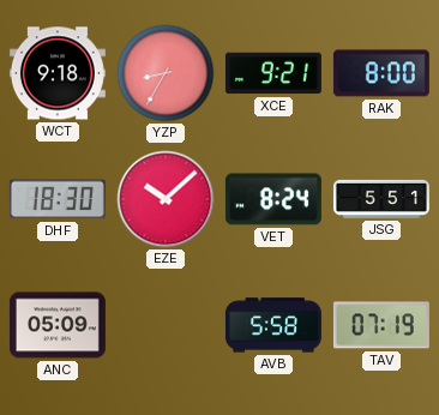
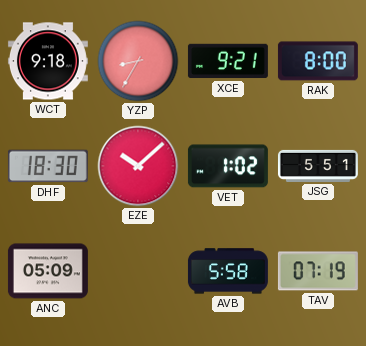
VET: 8:24 -> 1:02
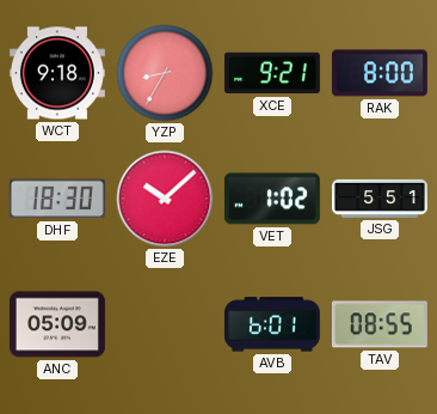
AVB: 5:58 -> 6:01
TAV: 07:19 -> 08:55
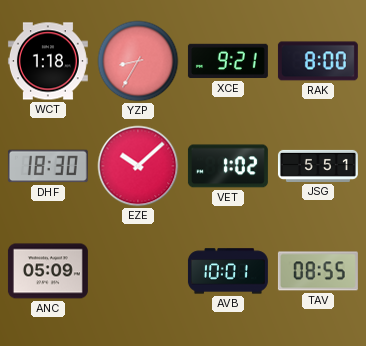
WCT: 9:18 -> 1:18
AVB: 6:01 -> 10:01
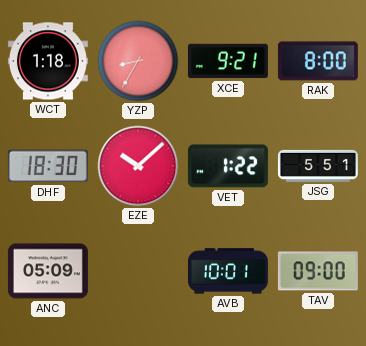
VET: 1:02 -> 1:22
TAV: 08:55 -> 09:00
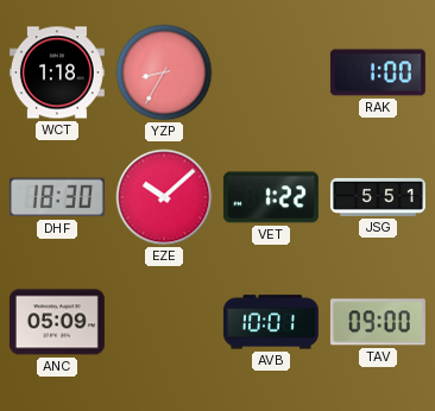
XCE: 9:21 -> none
RAK: 8:00 -> 1:00
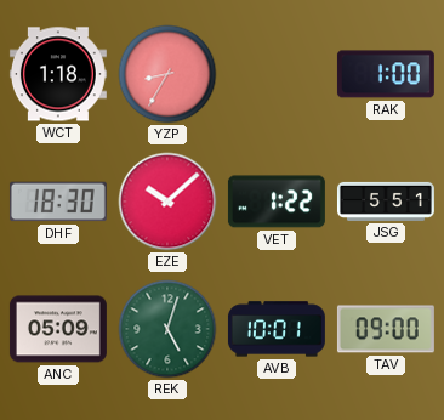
REK: none -> 5:03
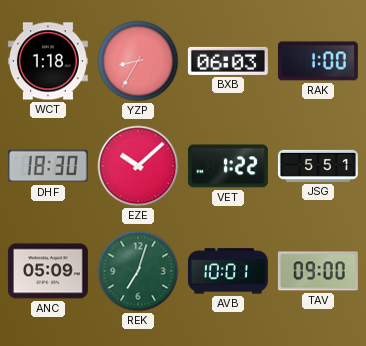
BXB: none -> 06:03
REK: 5:03 -> 7:03
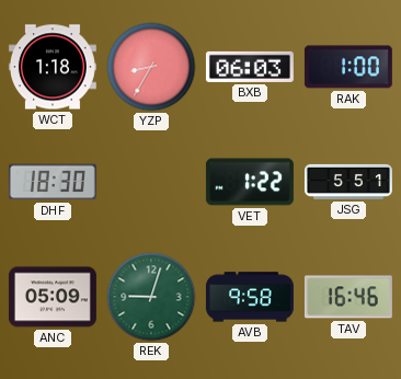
EZE: 10:08 -> none
REK: 7:03 -> 9:03
AVB: 10:01 -> 9:58
TAV: 09:00 -> 16:46
